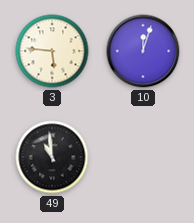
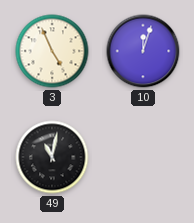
3: 5:46 -> 4:56
49: 10:59 -> 11:02
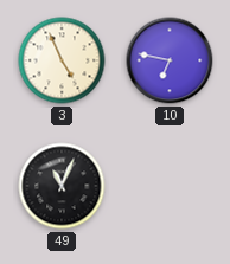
10: 12:03 -> 6:47
49: 11:02 -> 11:04
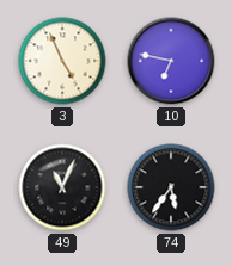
74: none -> 5:36
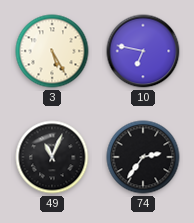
3: 4:56 -> 5:25
74: 5:36 -> 2:36
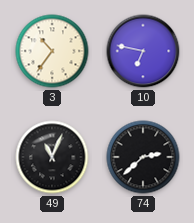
3: 5:25 -> 10:36
74: 2:36 -> 2:38
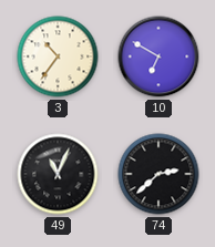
10: 6:47 -> 6:50
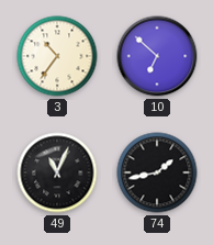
10: 6:50 -> 6:52
74: 2:38 -> 1:43
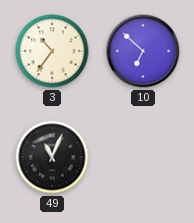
74: 1:43 -> none
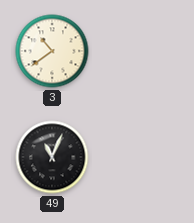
3: 10:36 -> 10:39
10: 6:52 -> none
